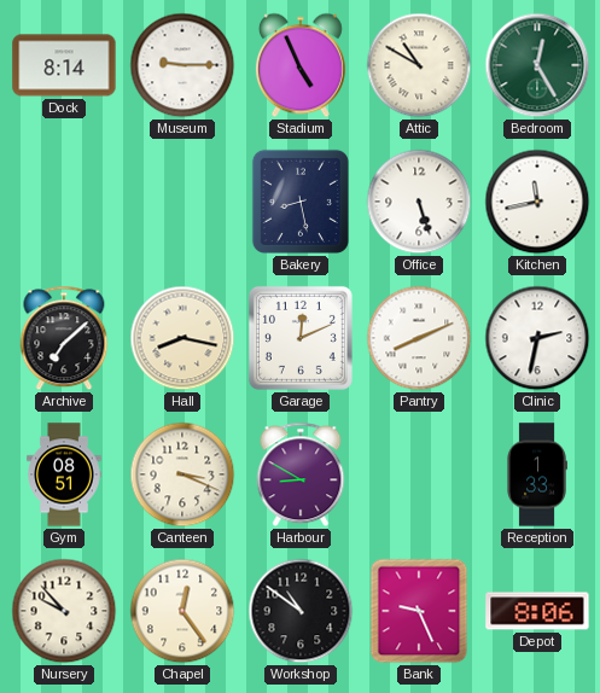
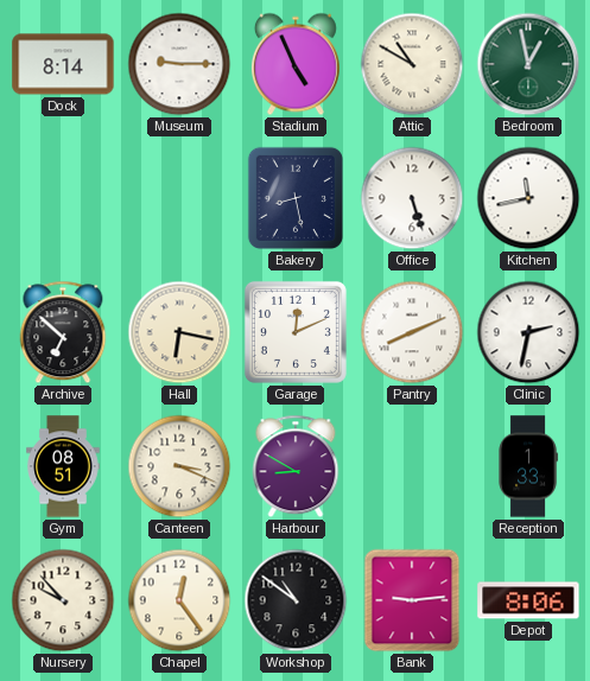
Bedroom: 12:25 -> 12:58
Archive: 7:08 -> 6:52
Hall: 8:17 -> 6:17
Bank: 9:26 -> 9:14
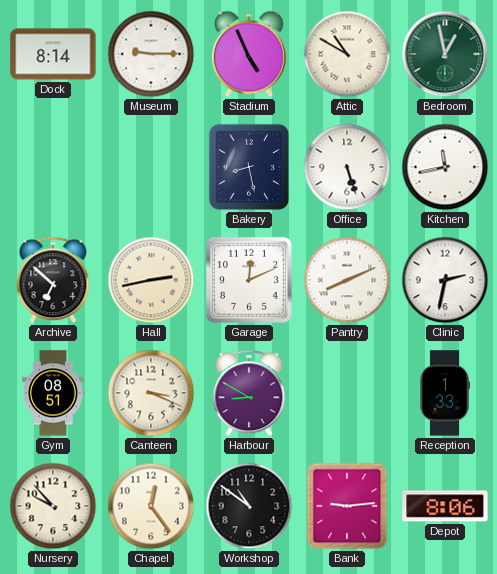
Hall: 6:17 -> 2:43
